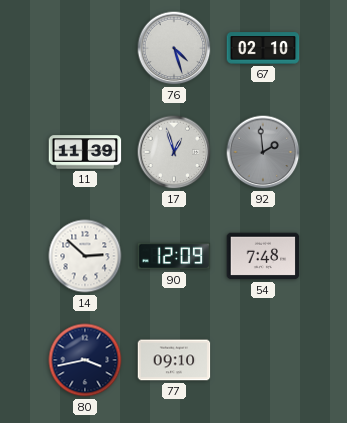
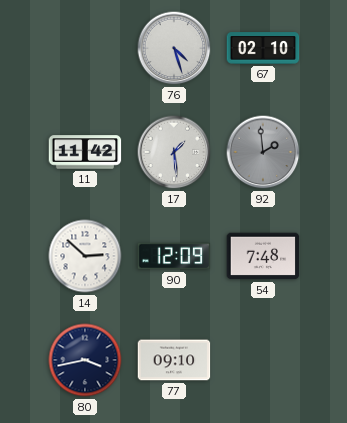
11: 11:39 -> 11:42
17: 12:57 -> 1:29
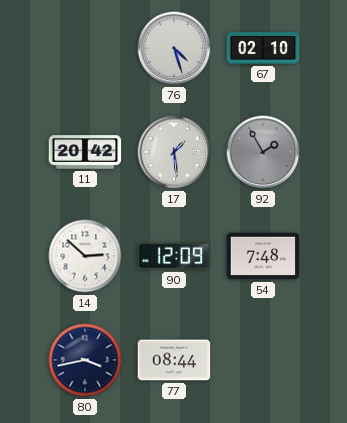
11: 11:42 -> 20:42
92: 1:59 -> 1:55
77: 09:10 -> 08:44
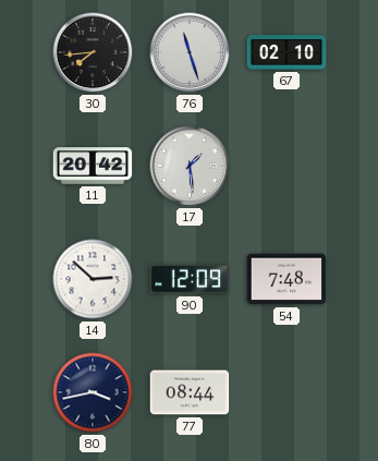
30: none -> 7:44
76: 4:27 -> 11:27
92: 1:55 -> none
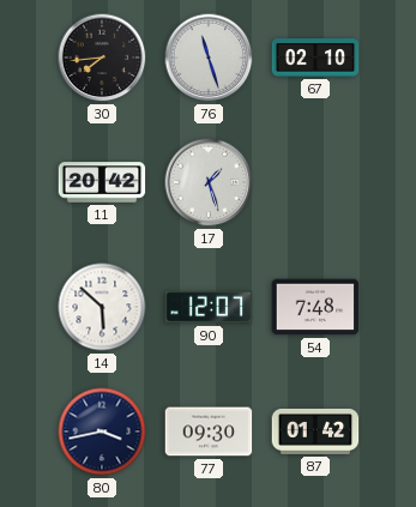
17: 1:29 -> 1:27
14: 2:52 -> 5:52
90: 12:09 -> 12:07
77: 08:44 -> 09:30
87: none -> 01:42
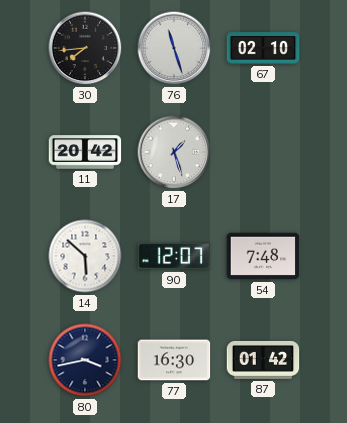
77: 09:30 -> 16:30
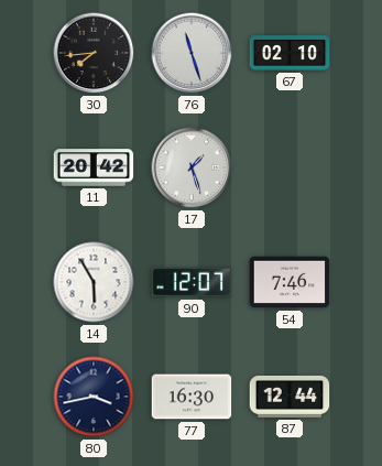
14: 5:52 -> 5:55
54: 7:48 -> 7:46
87: 01:42 -> 12:44
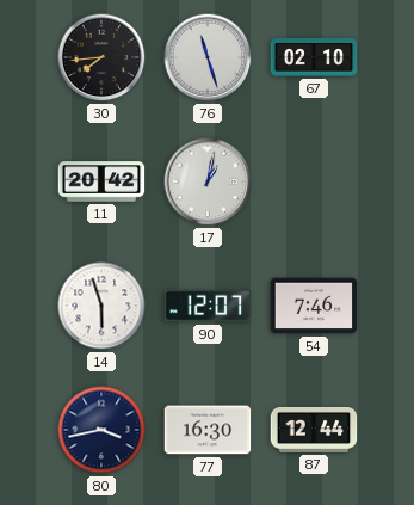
17: 1:27 -> 1:02
14: 5:55 -> 5:57
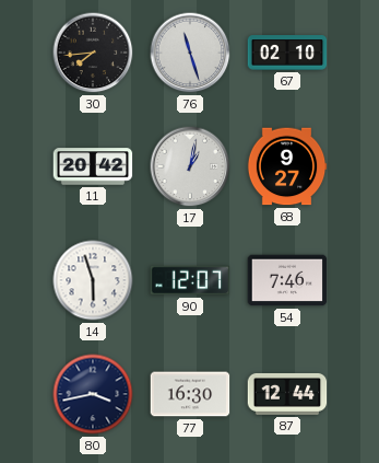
68: none -> 9:27
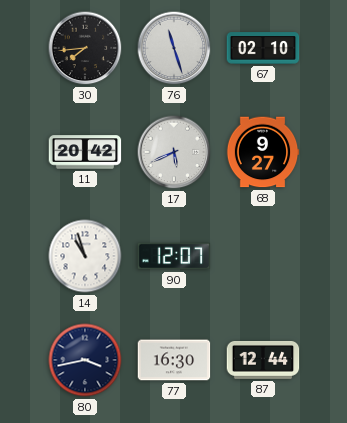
17: 1:02 -> 5:41
14: 5:57 -> 10:57
54: 7:46 -> none
